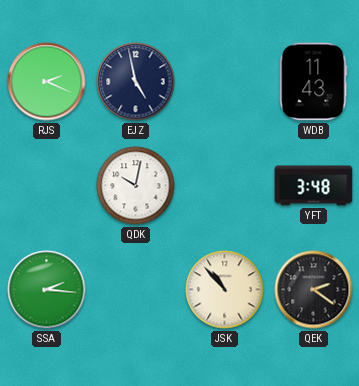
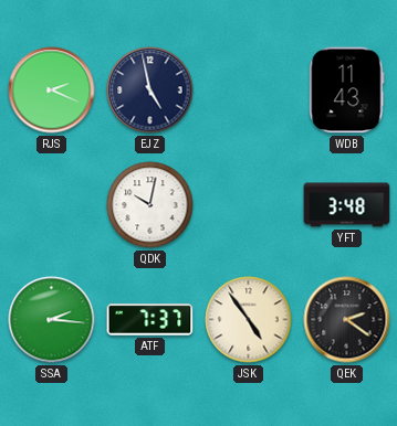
ATF: none -> 7:37
JSK: 10:53 -> 4:54
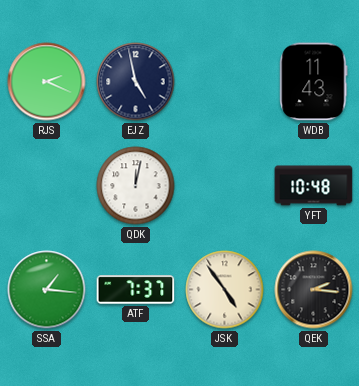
QDK: 10:02 -> 12:02
YFT: 3:48 -> 10:48
SSA: 2:16 -> 1:16
QEK: 2:21 -> 2:16
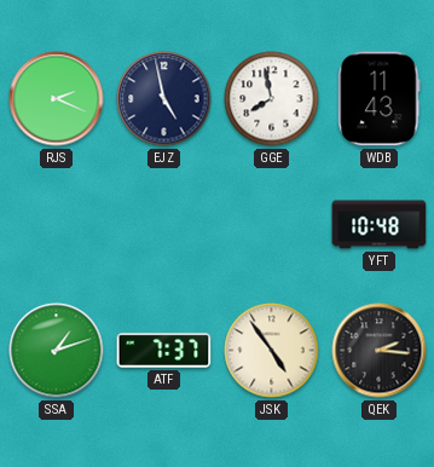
GGE: none -> 7:58
QDK: 12:02 -> none
SSA: 1:16 -> 1:12
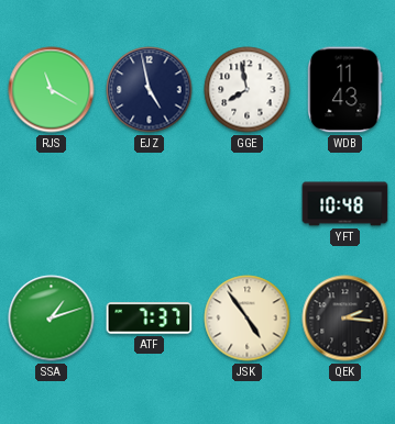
RJS: 2:19 -> 11:20
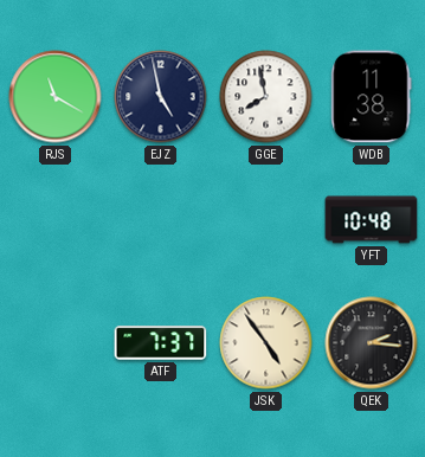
WDB: 11:43 -> 11:38
SSA: 1:12 -> none
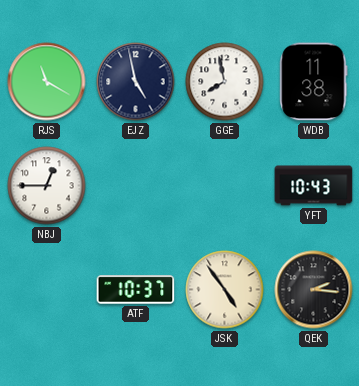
NBJ: none -> 12:45
YFT: 10:48 -> 10:43
ATF: 7:37 -> 10:37
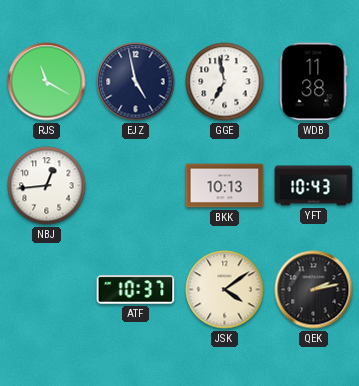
GGE: 7:58 -> 6:58
NBJ: 12:45 -> 12:44
BKK: none -> 10:13
JSK: 4:54 -> 4:09
QEK: 2:16 -> 2:13
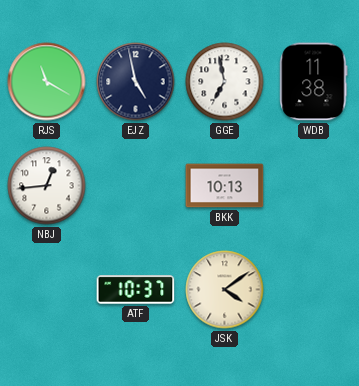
YFT: 10:43 -> none
QEK: 2:13 -> none
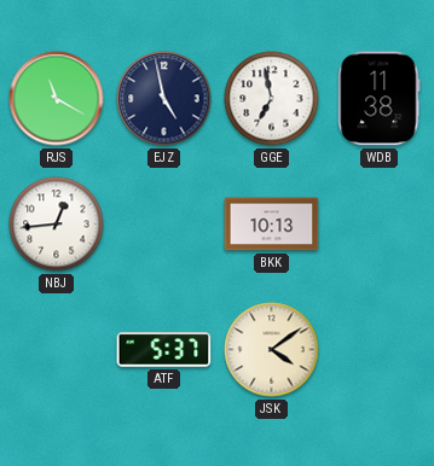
ATF: 10:37 -> 5:37
